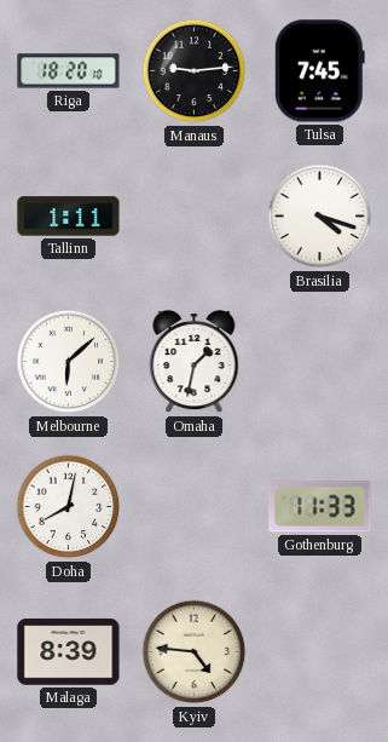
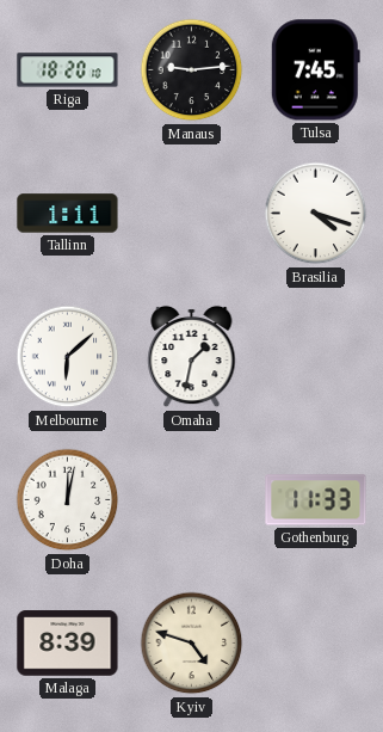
Doha: 8:02 -> 12:02
Kyiv: 4:46 -> 4:48
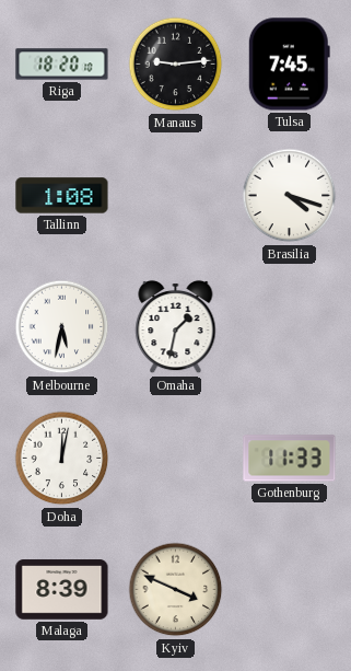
Tallinn: 1:11 -> 1:08
Melbourne: 6:08 -> 5:32
Kyiv: 4:48 -> 3:49
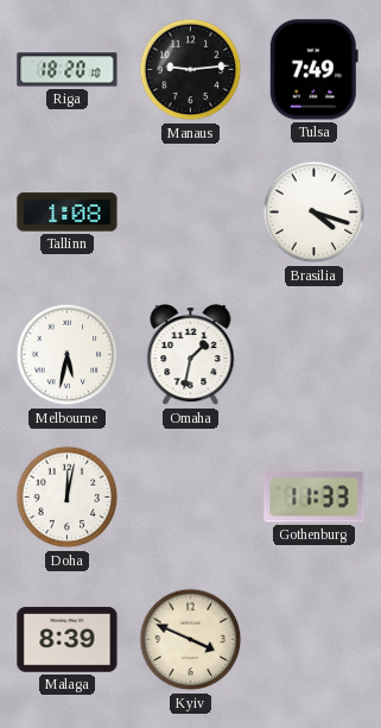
Tulsa: 7:45 -> 7:49
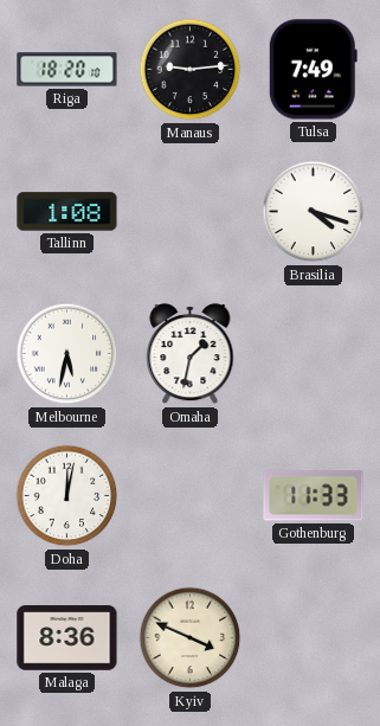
Malaga: 8:39 -> 8:36
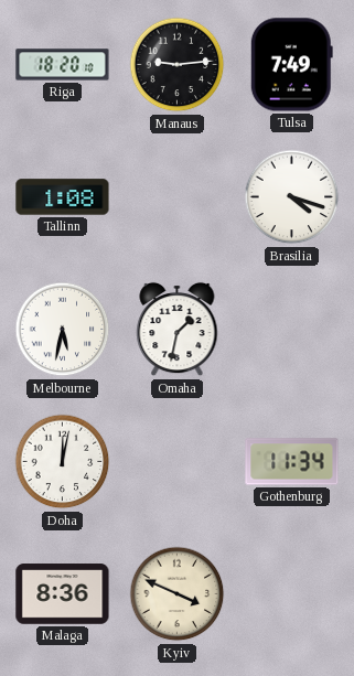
Gothenburg: 11:33 -> 11:34
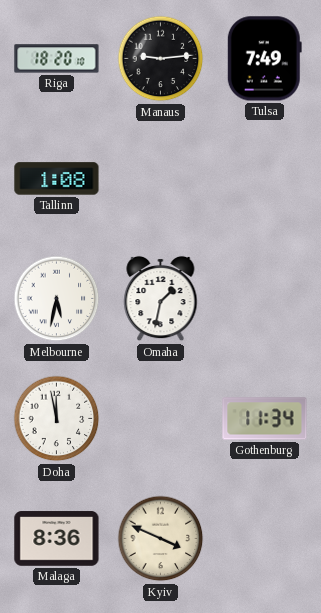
Brasilia: 4:18 -> none
Doha: 12:02 -> 11:58
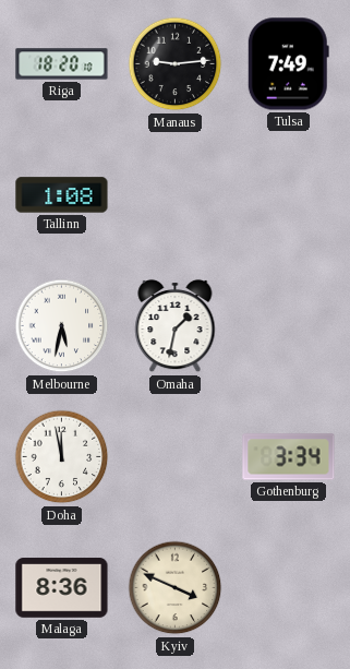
Gothenburg: 11:34 -> 3:34
